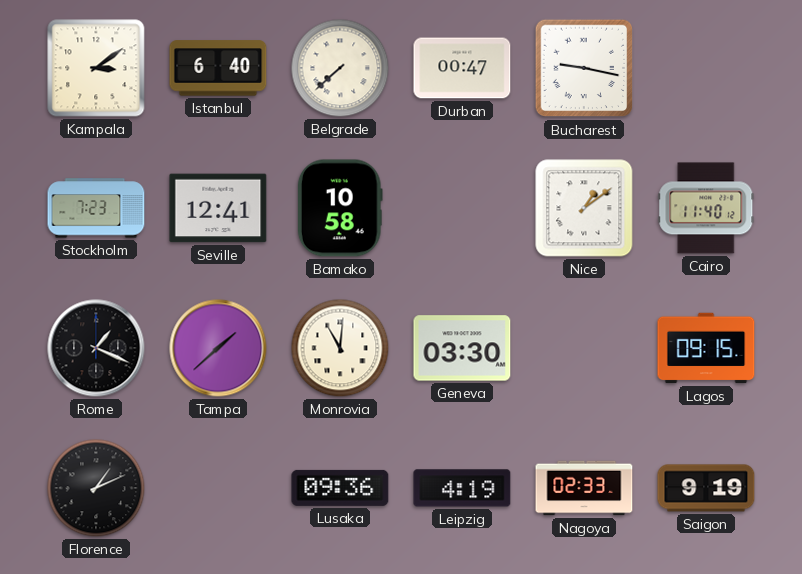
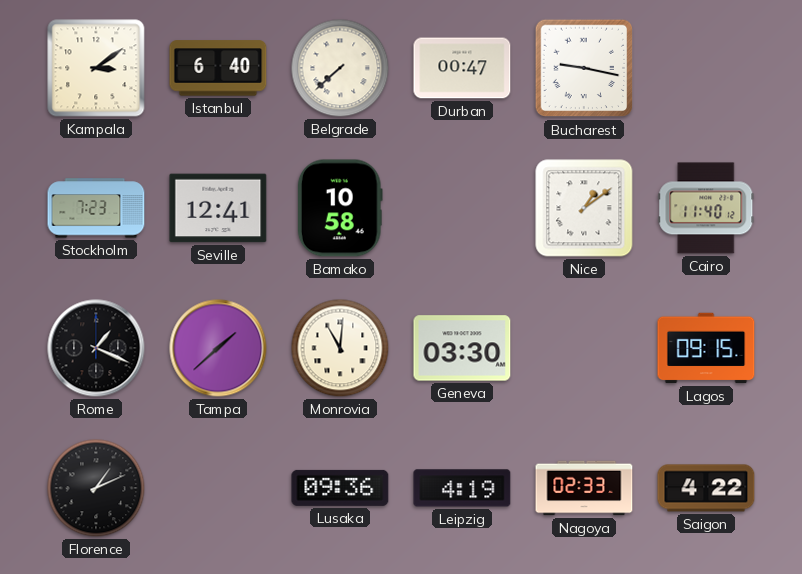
Saigon: 9:19 -> 4:22
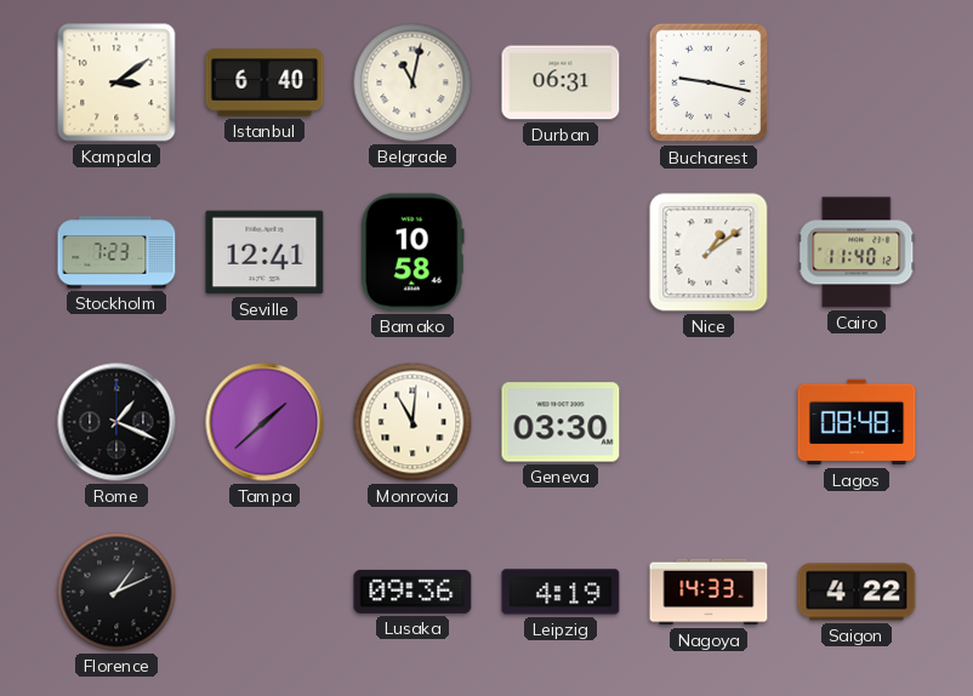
Belgrade: 7:38 -> 11:02
Durban: 00:47 -> 06:31
Lagos: 09:15 -> 08:48
Nagoya: 02:33 -> 14:33
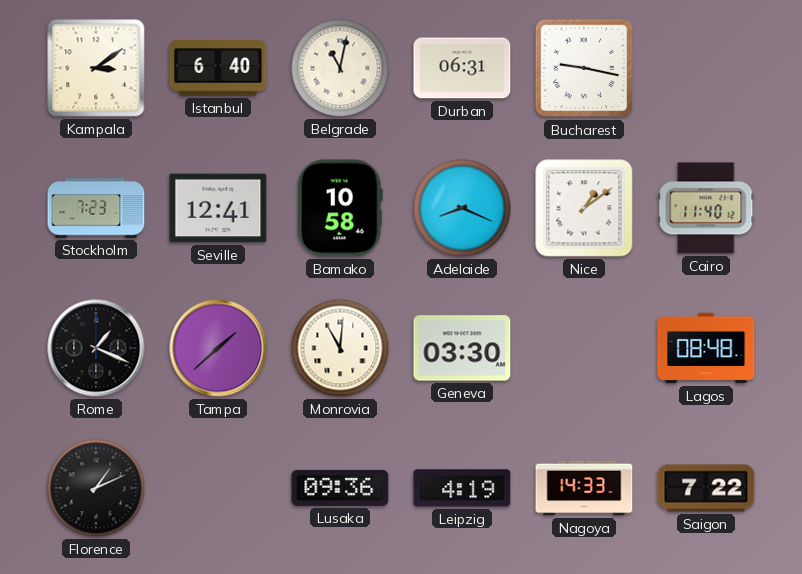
Adelaide: none -> 8:19
Saigon: 4:22 -> 7:22
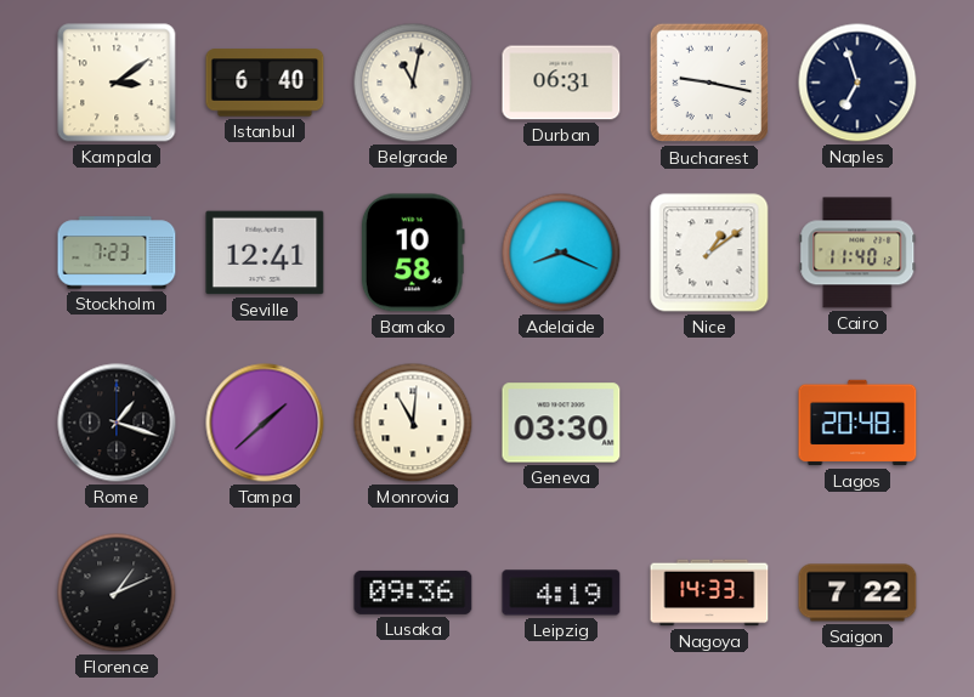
Naples: none -> 6:57
Rome: 1:19 -> 1:18
Lagos: 08:48 -> 20:48
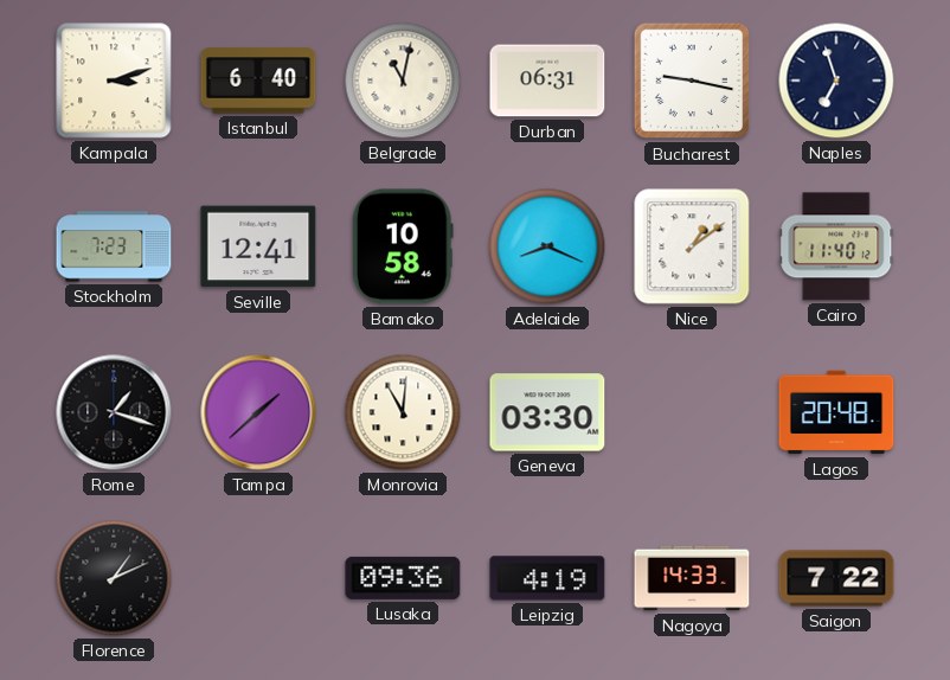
Kampala: 3:09 -> 3:12
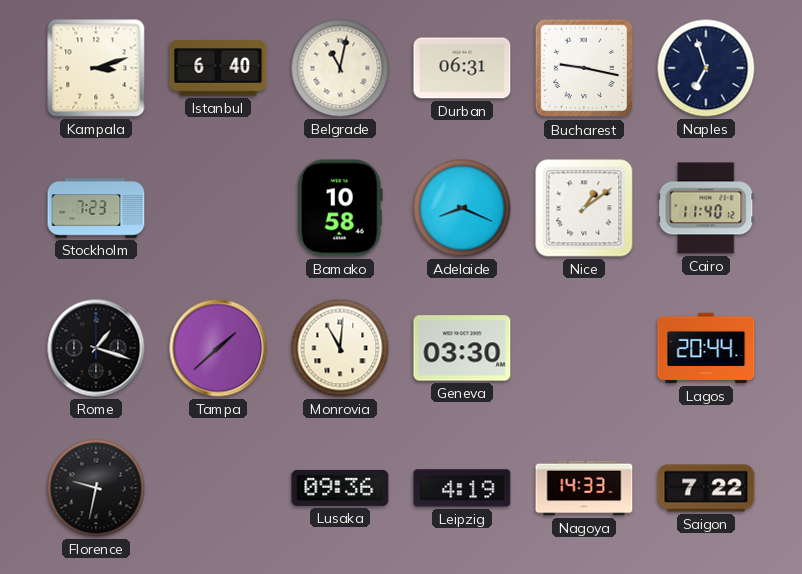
Seville: 12:41 -> none
Lagos: 20:48 -> 20:44
Florence: 1:11 -> 9:32
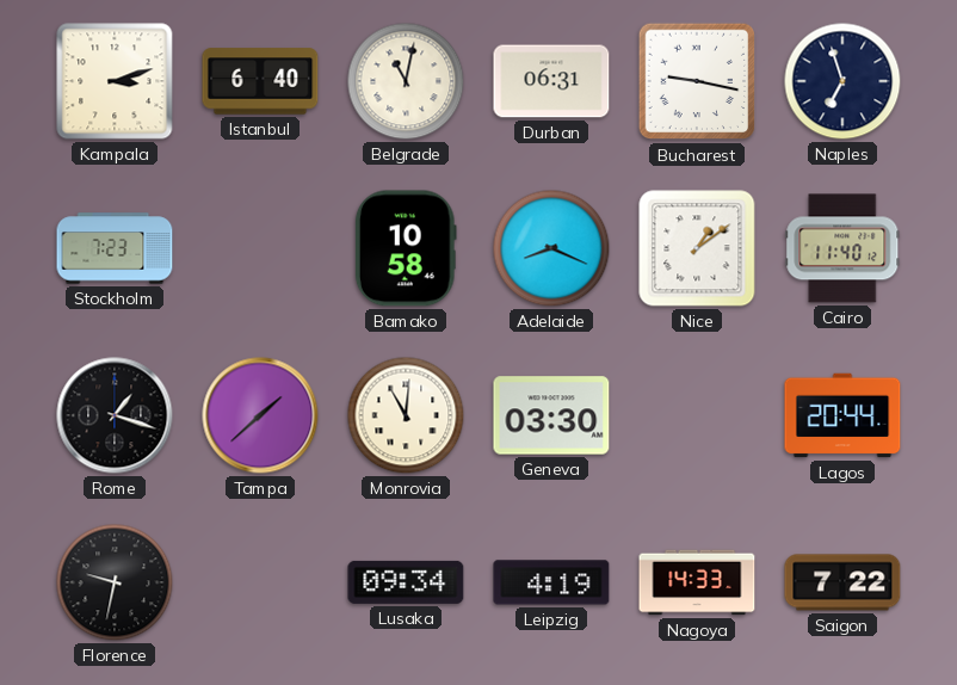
Lusaka: 09:36 -> 09:34
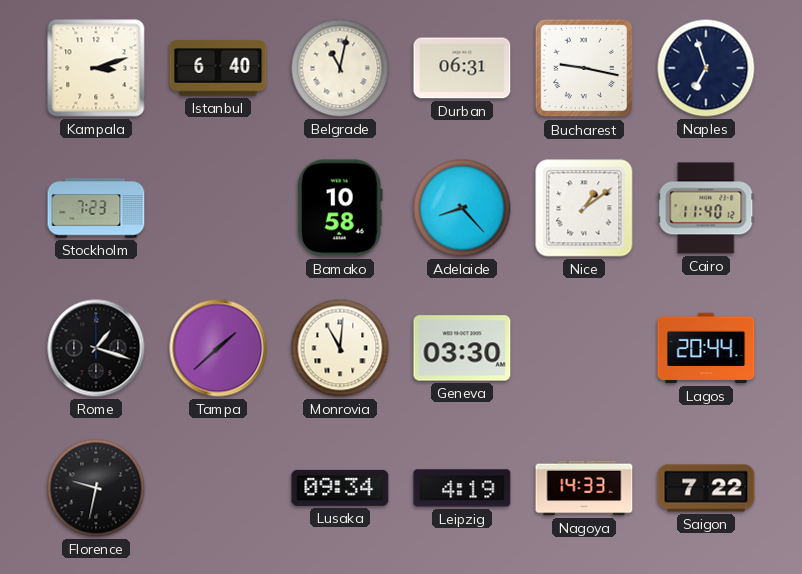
Adelaide: 8:19 -> 8:23
